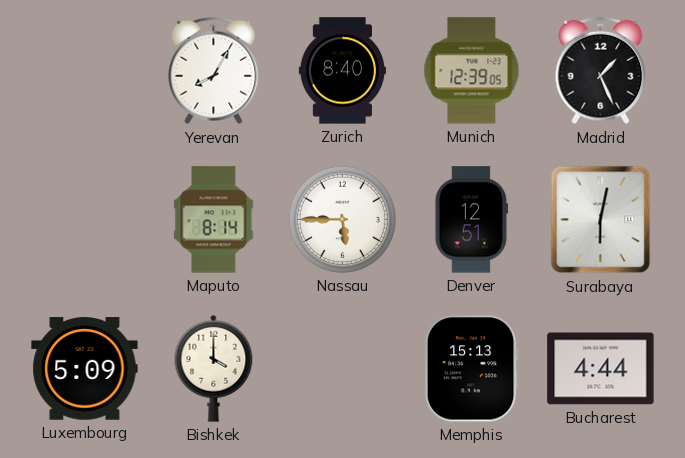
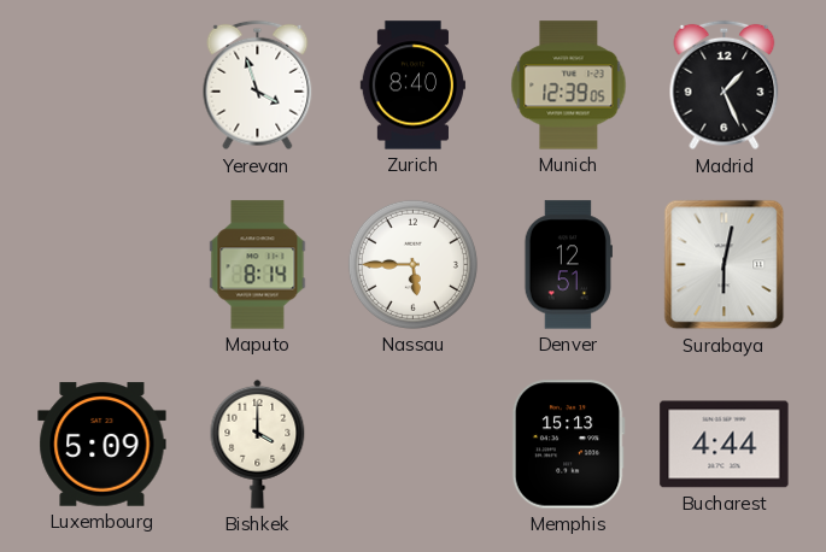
Yerevan: 8:05 -> 3:57
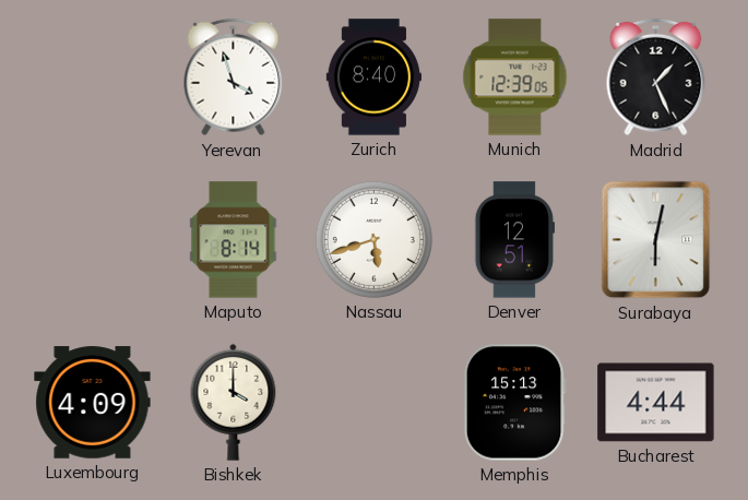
Nassau: 5:45 -> 5:42
Luxembourg: 5:09 -> 4:09
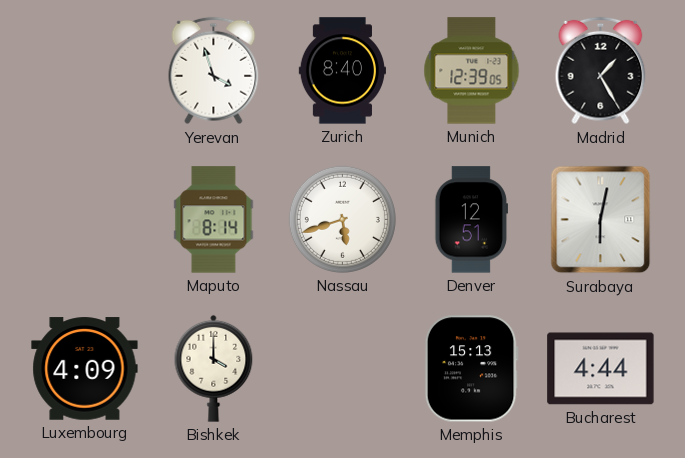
Madrid: 1:26 -> 1:25
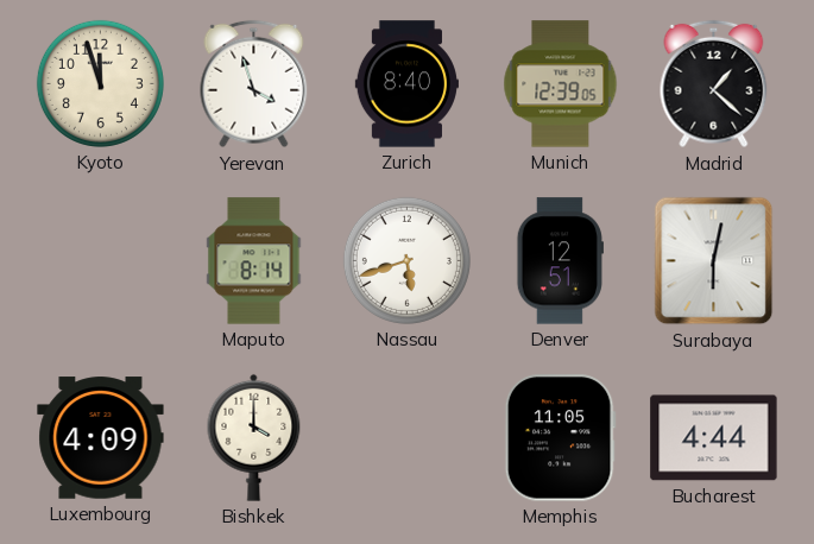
Kyoto: none -> 11:57
Madrid: 1:25 -> 1:22
Memphis: 15:13 -> 11:05
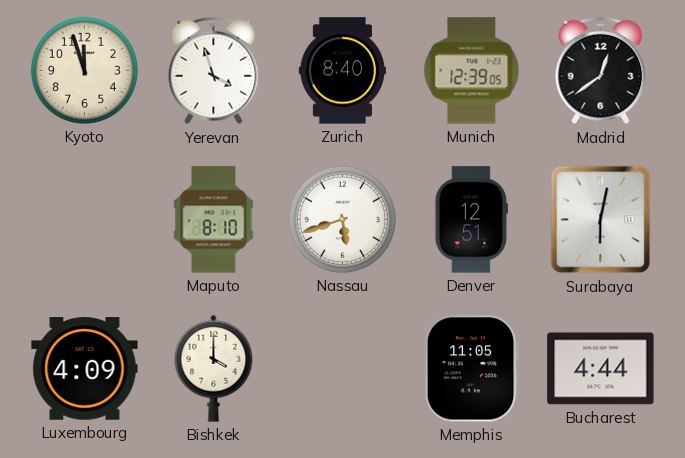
Madrid: 1:22 -> 12:39
Maputo: 8:14 -> 8:10
